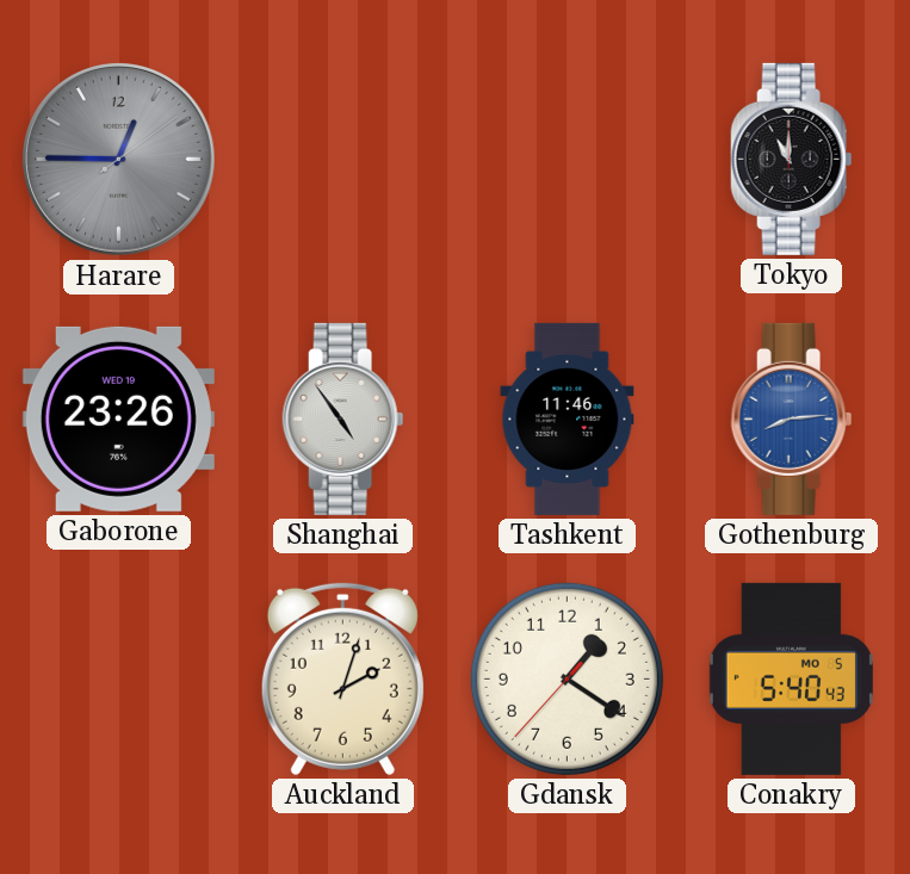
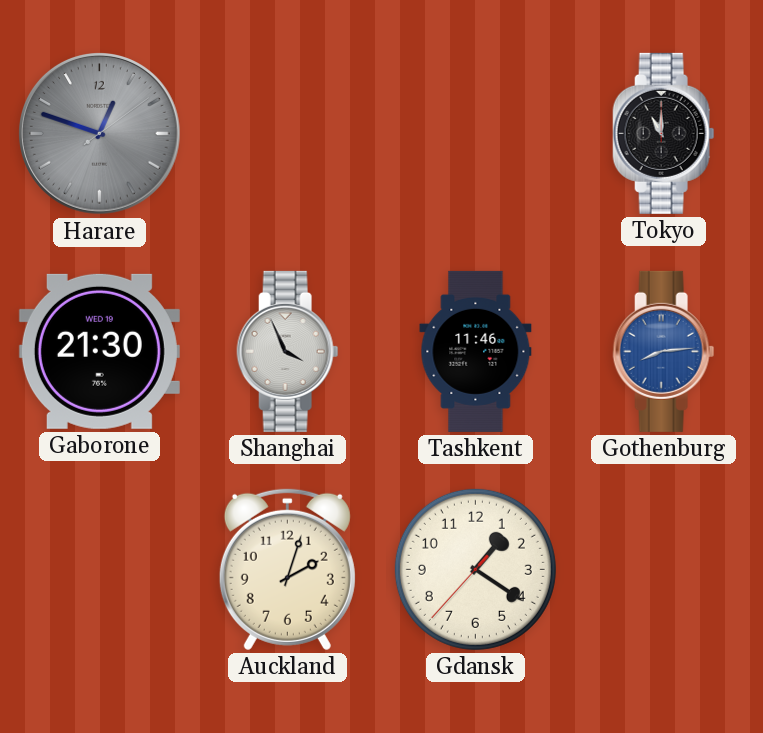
Harare: 12:45 -> 12:48
Gaborone: 23:26 -> 21:30
Shanghai: 4:54 -> 3:56
Conakry: 5:40 -> none
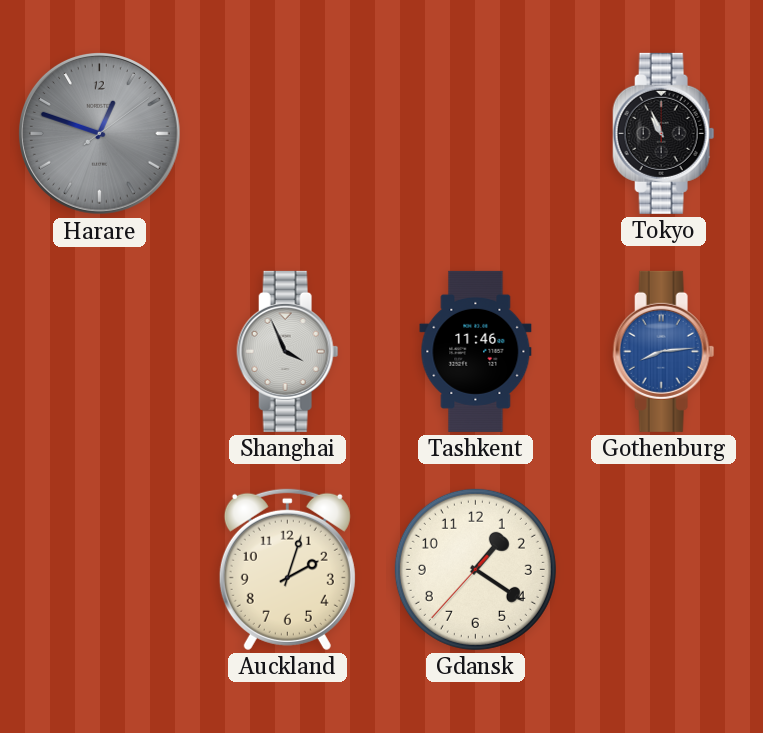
Tokyo: 11:00 -> 10:56
Gaborone: 21:30 -> none
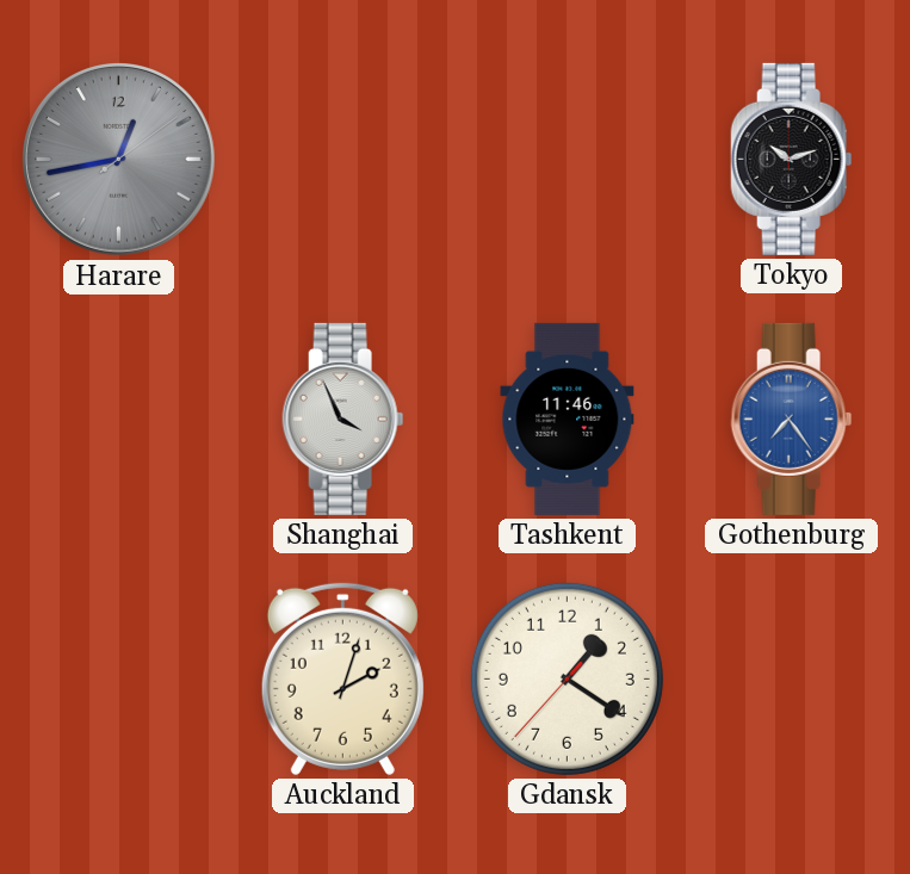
Harare: 12:48 -> 12:43
Tokyo: 10:56 -> 10:12
Gothenburg: 8:14 -> 7:24
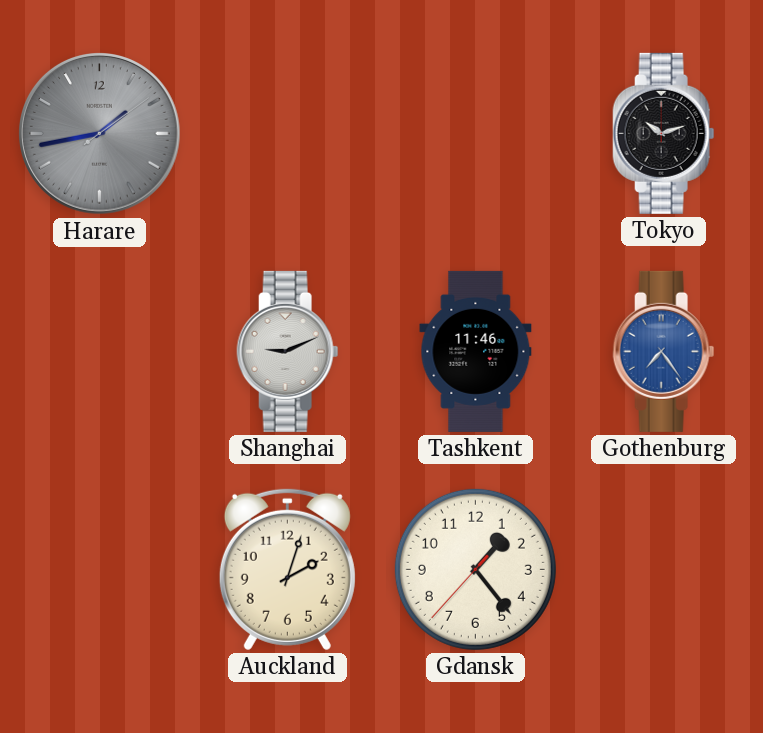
Harare: 12:43 -> 1:43
Shanghai: 3:56 -> 9:11
Gdansk: 1:20 -> 1:23
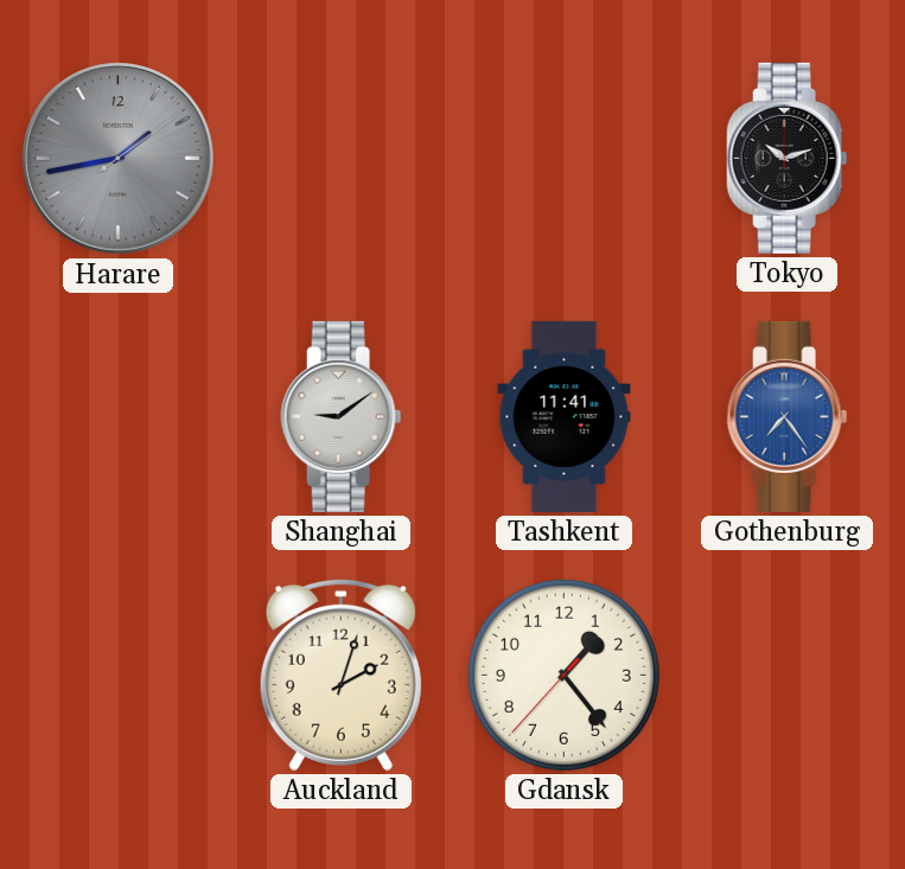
Shanghai: 9:11 -> 9:09
Tashkent: 11:46 -> 11:41
